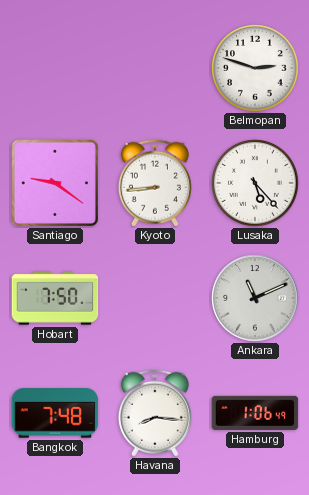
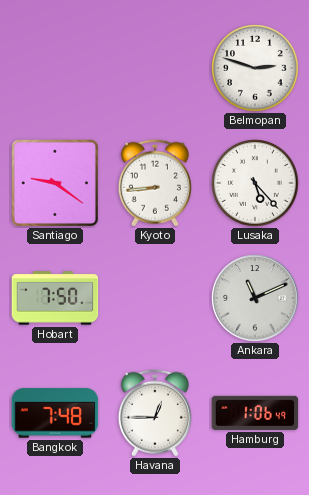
Havana: 8:16 -> 12:45
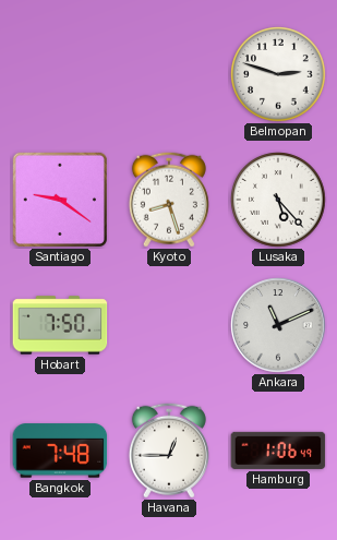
Kyoto: 8:44 -> 8:27
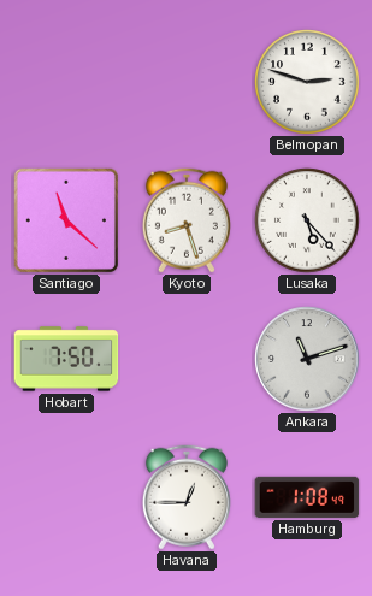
Santiago: 9:21 -> 11:22
Ankara: 11:11 -> 11:12
Bangkok: 7:48 -> none
Hamburg: 1:06 -> 1:08
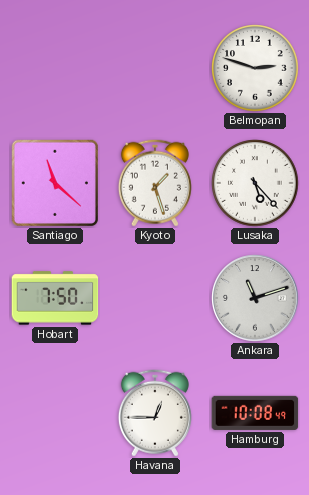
Kyoto: 8:27 -> 1:27
Hamburg: 1:08 -> 10:08
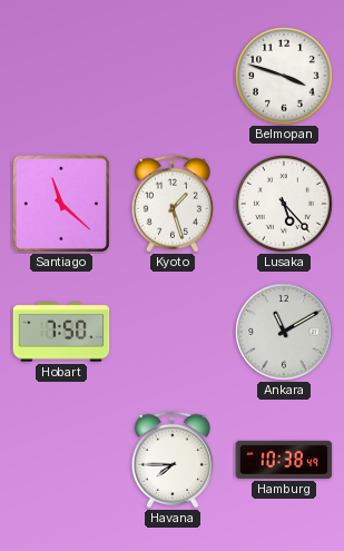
Belmopan: 2:48 -> 3:48
Ankara: 11:12 -> 11:10
Havana: 12:45 -> 7:45
Hamburg: 10:08 -> 10:38
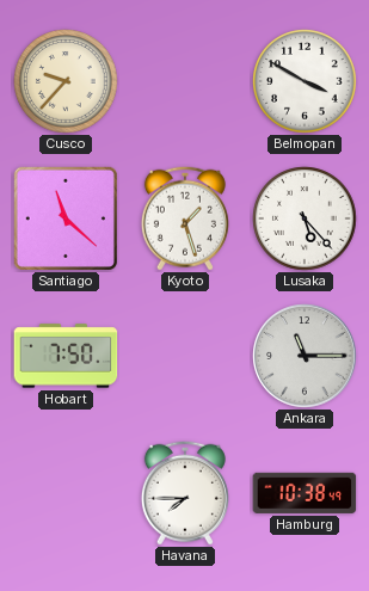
Cusco: none -> 9:37
Belmopan: 3:48 -> 3:50
Ankara: 11:10 -> 11:15
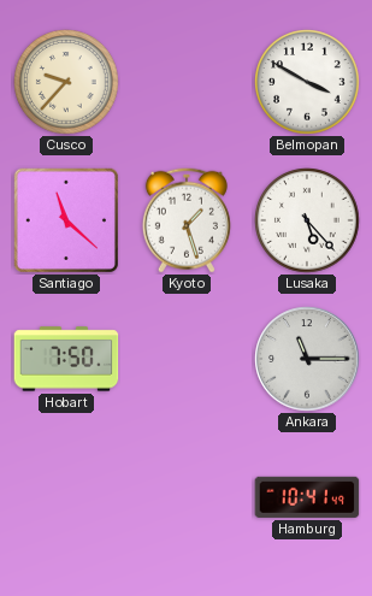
Havana: 7:45 -> none
Hamburg: 10:38 -> 10:41
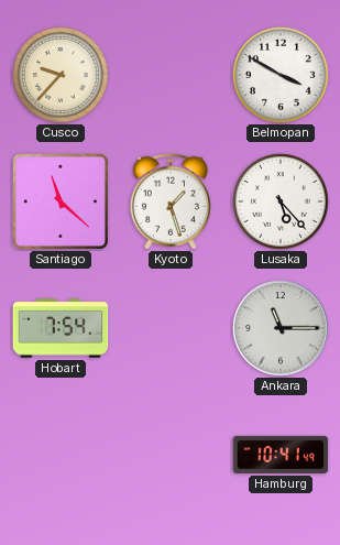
Hobart: 7:50 -> 7:54
